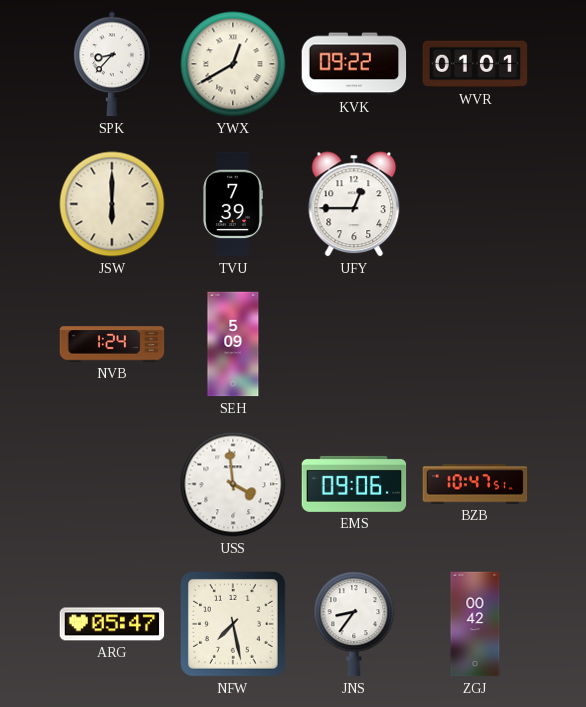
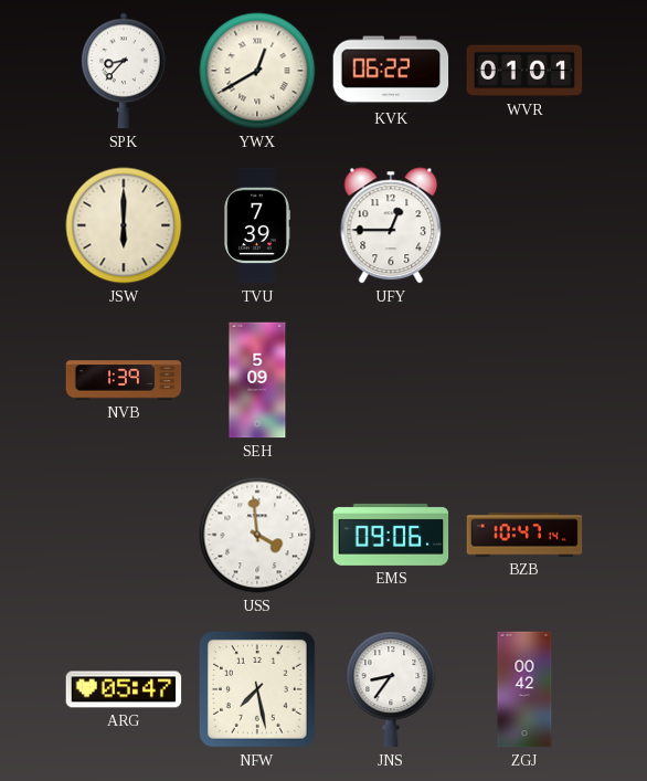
KVK: 09:22 -> 06:22
NVB: 1:24 -> 1:39
BZB: 10:47:51 -> 10:47:14
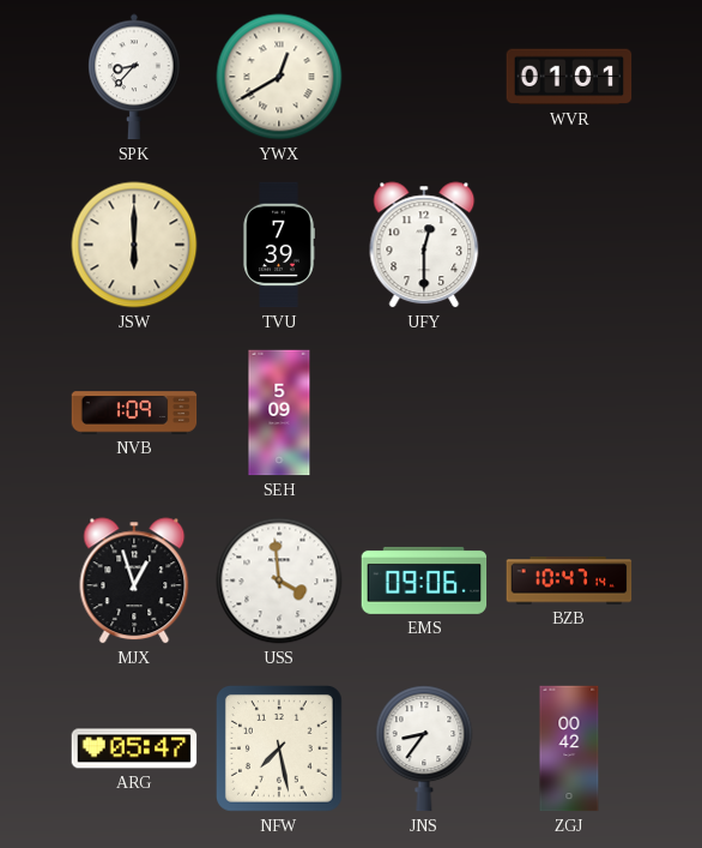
KVK: 06:22 -> none
UFY: 12:45 -> 12:30
NVB: 1:39 -> 1:09
MJX: none -> 12:57
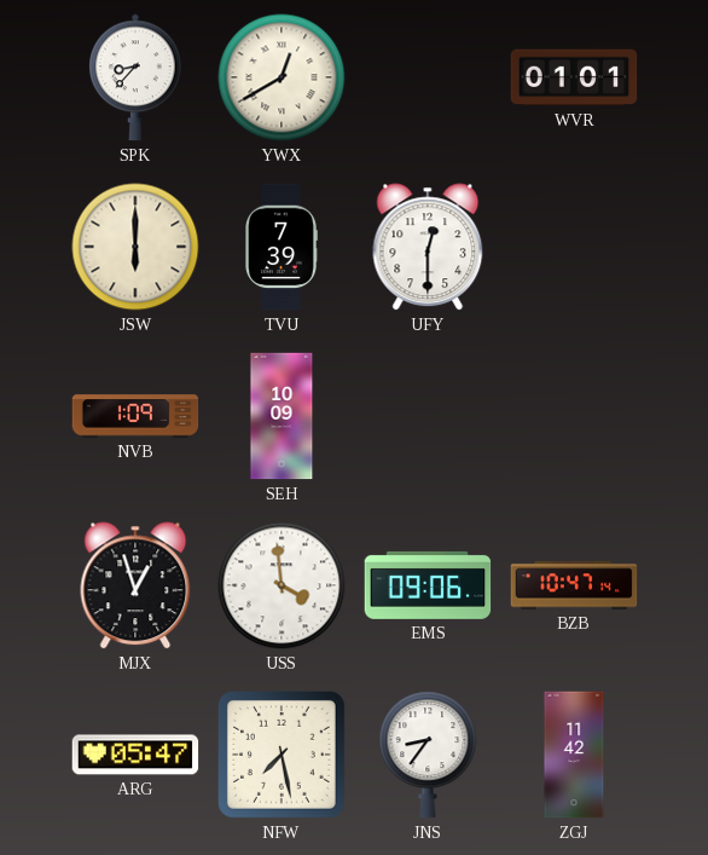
SEH: 5:09 -> 10:09
ZGJ: 00:42 -> 11:42
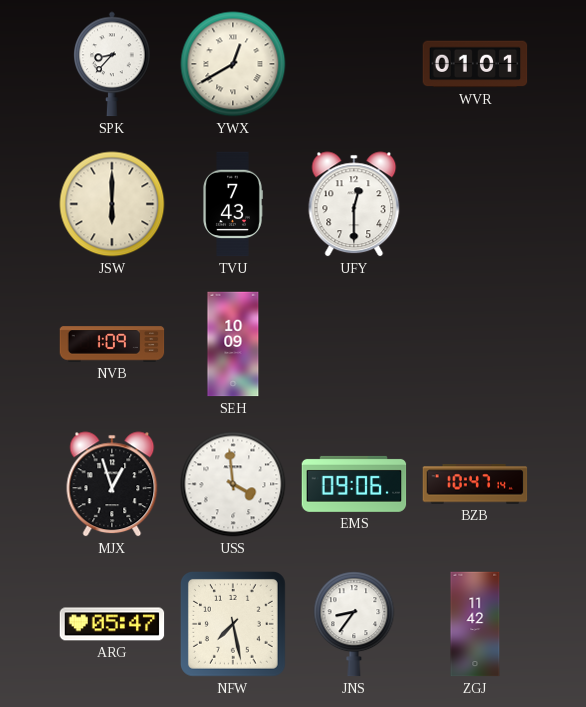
TVU: 7:39 -> 7:43
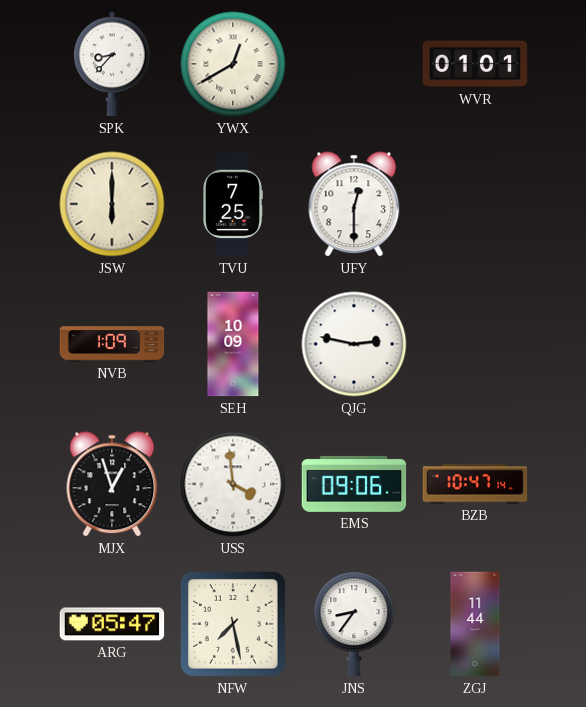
TVU: 7:43 -> 7:25
QJG: none -> 2:47
ZGJ: 11:42 -> 11:44
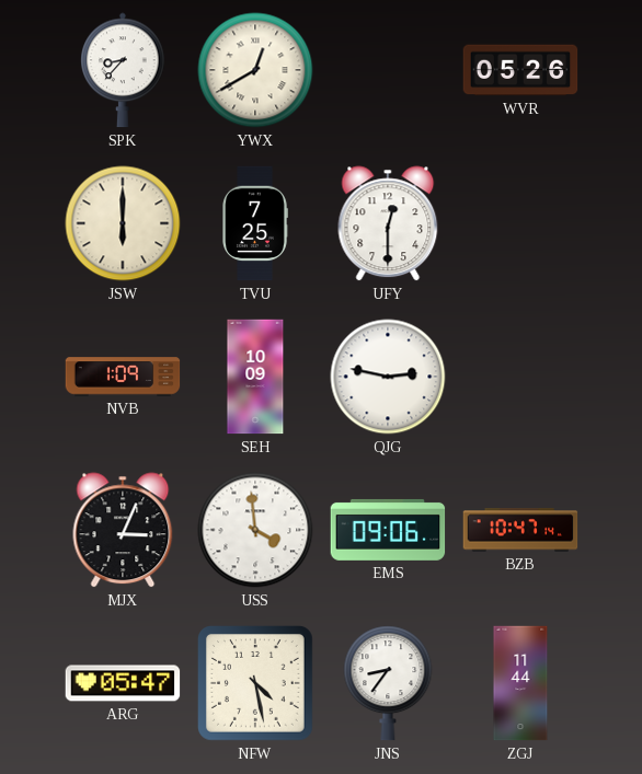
WVR: 01:01 -> 05:26
MJX: 12:57 -> 3:04
NFW: 7:28 -> 4:28
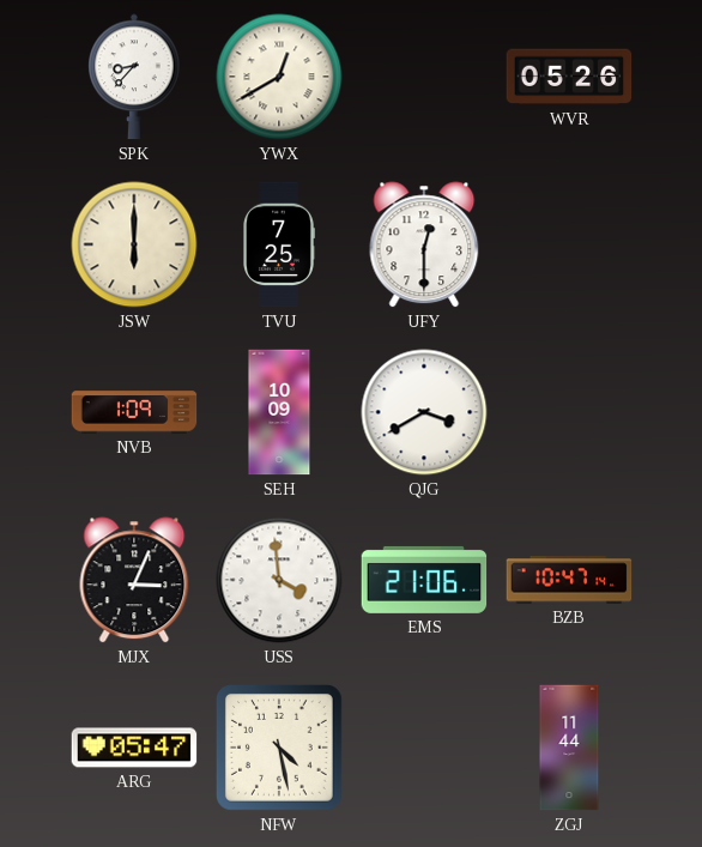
QJG: 2:47 -> 3:40
EMS: 09:06 -> 21:06
JNS: 8:36 -> none
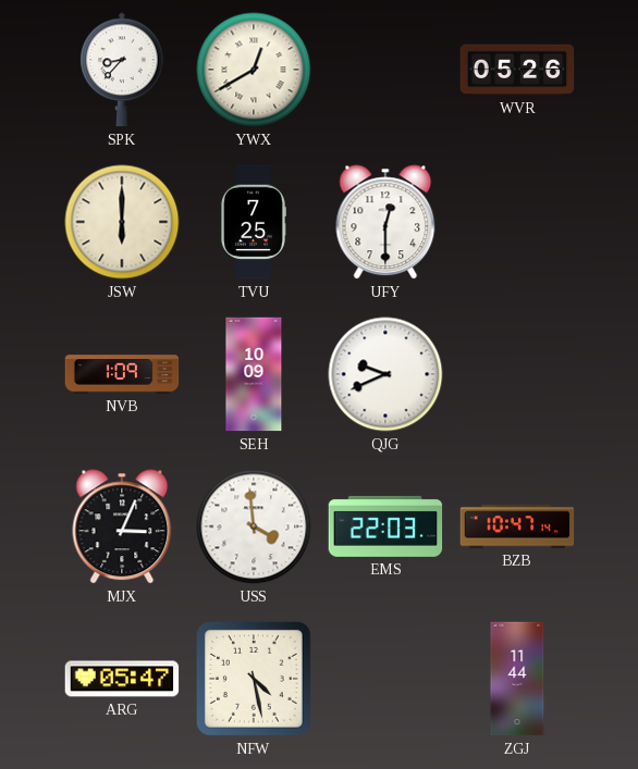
QJG: 3:40 -> 9:41
EMS: 21:06 -> 22:03
